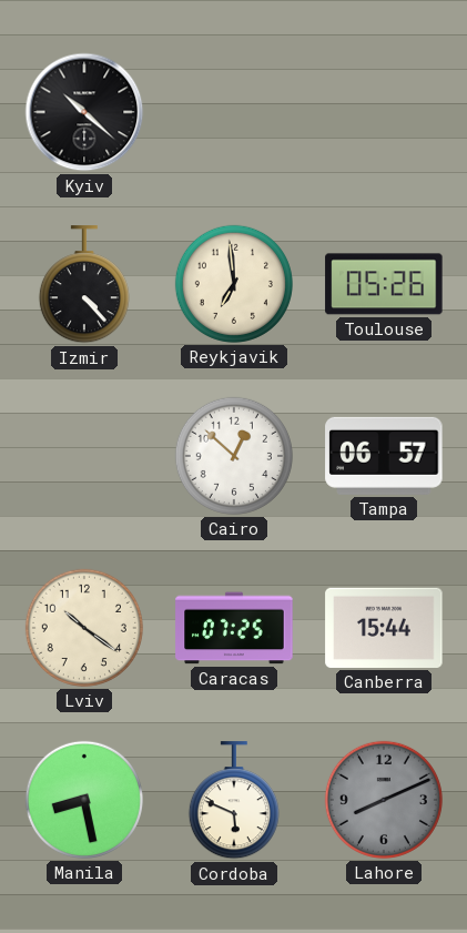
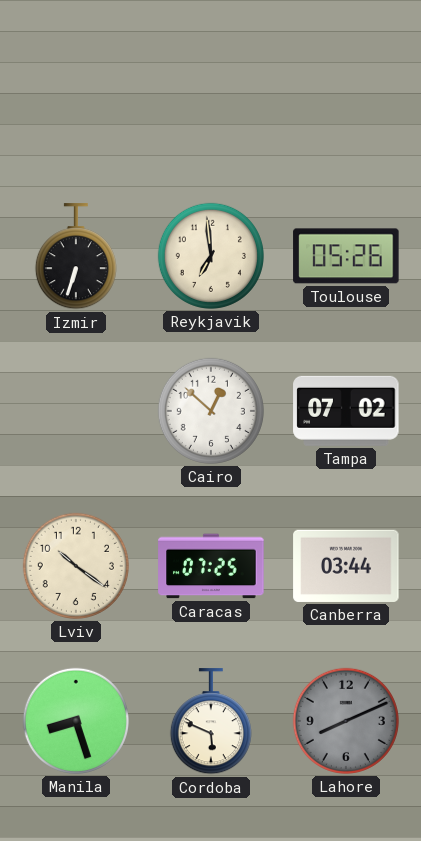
Kyiv: 10:22 -> none
Izmir: 4:23 -> 6:33
Tampa: 06:57 -> 07:02
Canberra: 15:44 -> 03:44
Manila: 8:28 -> 8:27
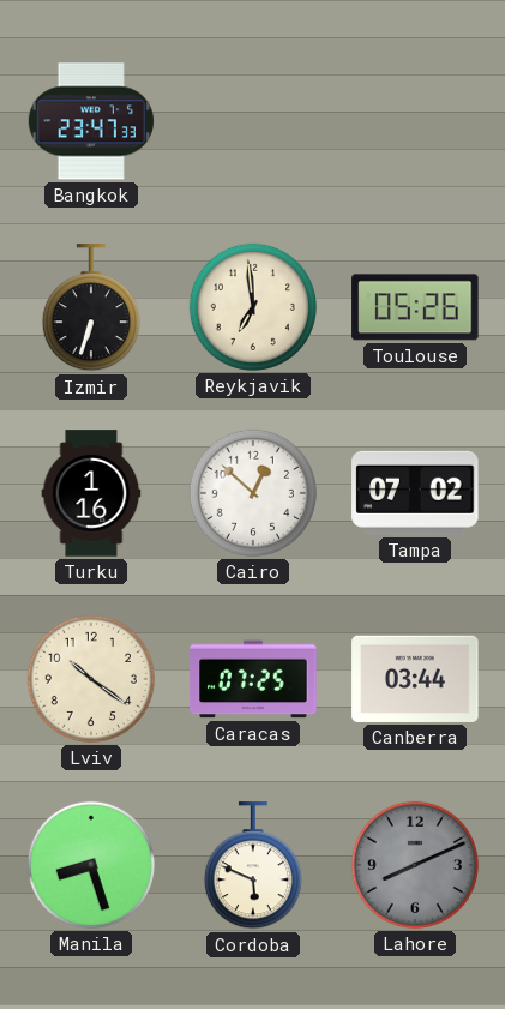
Bangkok: none -> 23:47
Turku: none -> 1:16
